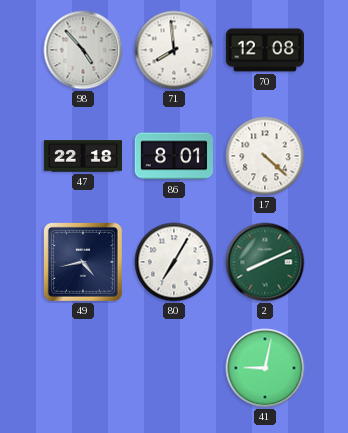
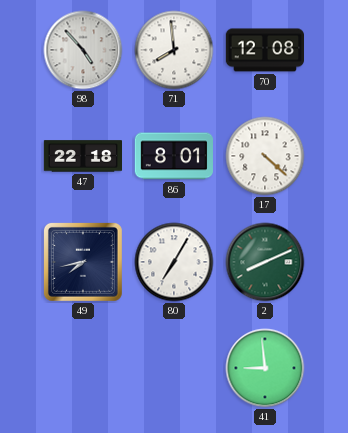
49: 4:43 -> 7:43
41: 9:02 -> 8:59
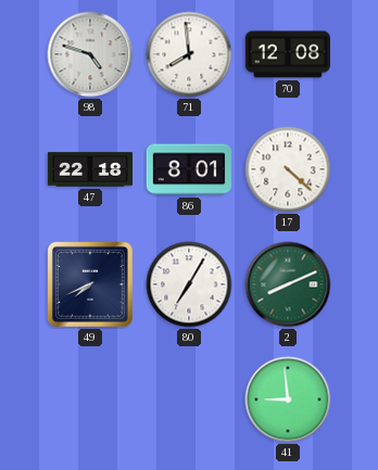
98: 4:53 -> 4:48
49: 7:43 -> 7:41
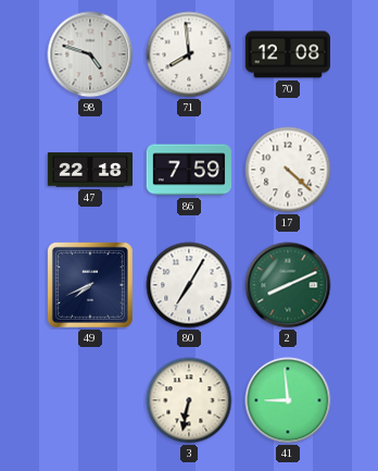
86: 8:01 -> 7:59
3: none -> 6:32
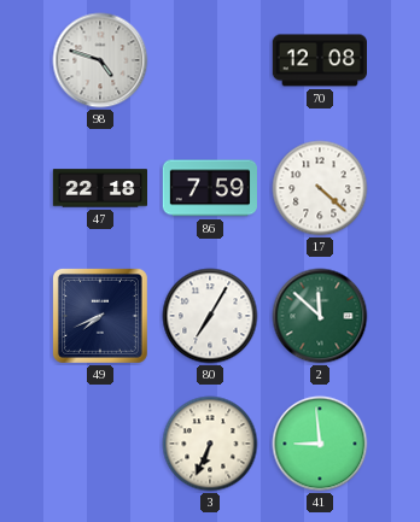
71: 7:59 -> none
2: 8:11 -> 11:52
3: 6:32 -> 6:34
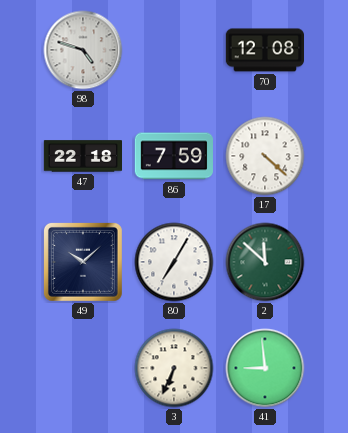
49: 7:41 -> 10:08
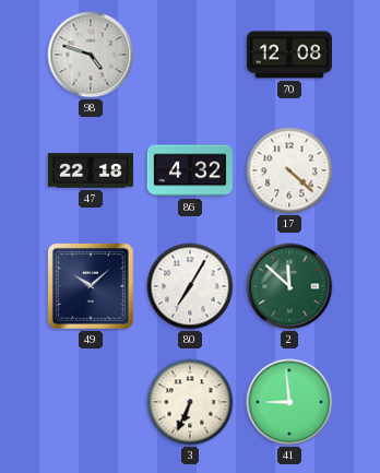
86: 7:59 -> 4:32
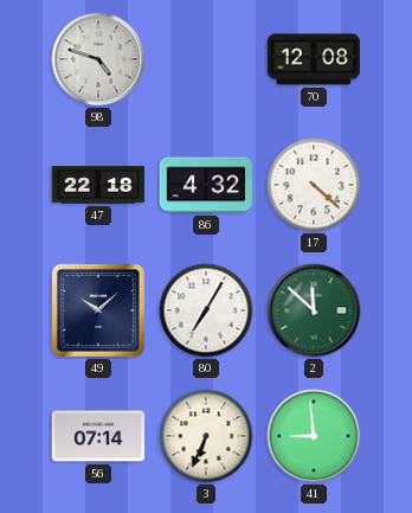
56: none -> 07:14
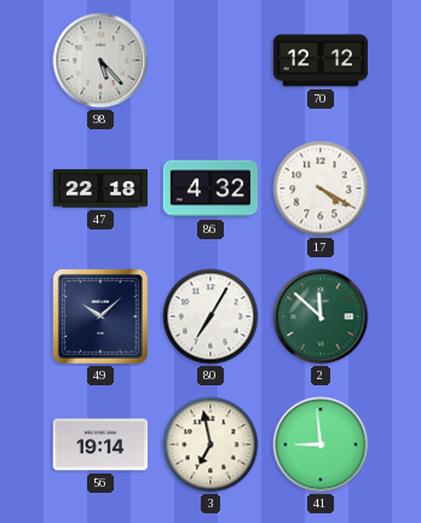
98: 4:48 -> 5:23
70: 12:08 -> 12:12
17: 4:22 -> 4:20
56: 07:14 -> 19:14
3: 6:34 -> 6:58
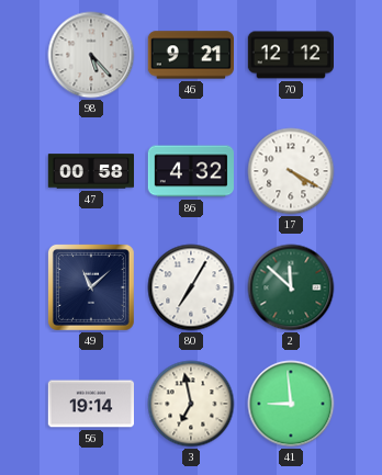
46: none -> 9:21
47: 22:18 -> 00:58
49: 10:08 -> 11:08
